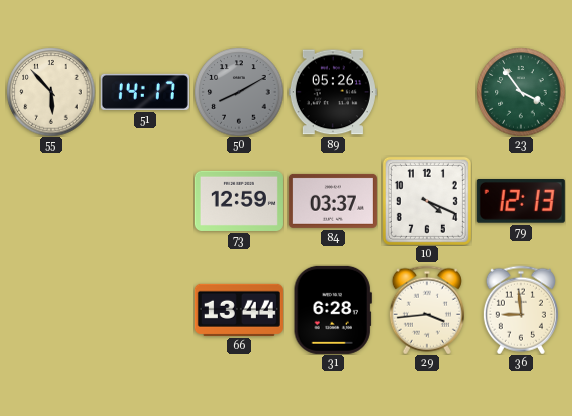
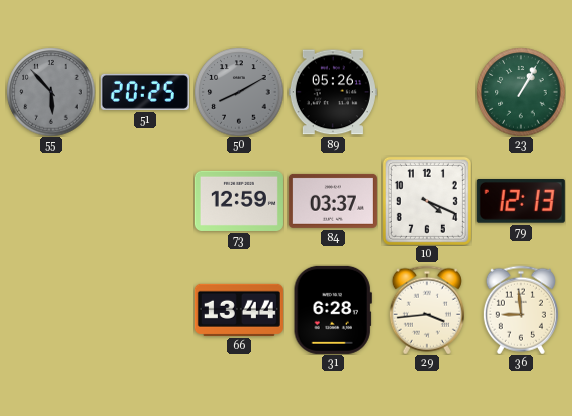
55 dial: cream -> grey
51: 14:17 -> 20:25
23: 3:54 -> 1:05
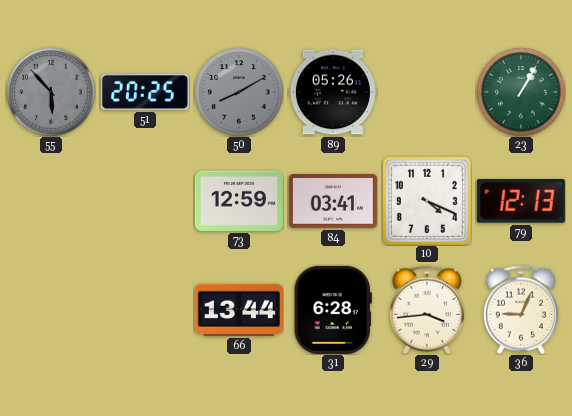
84: 03:37 -> 03:41
36: 8:59 -> 9:04
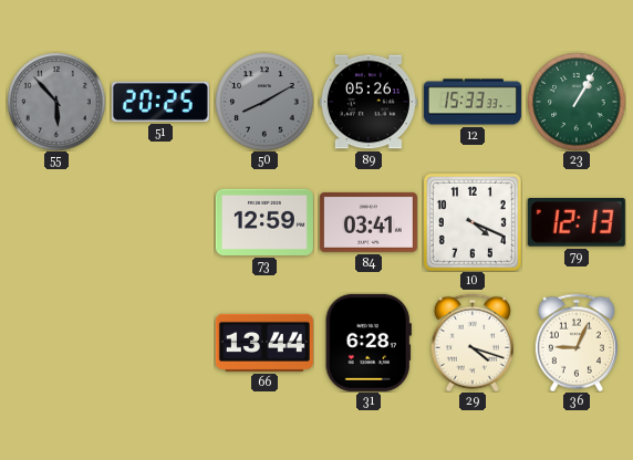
12: none -> 15:33
29: 3:44 -> 4:18
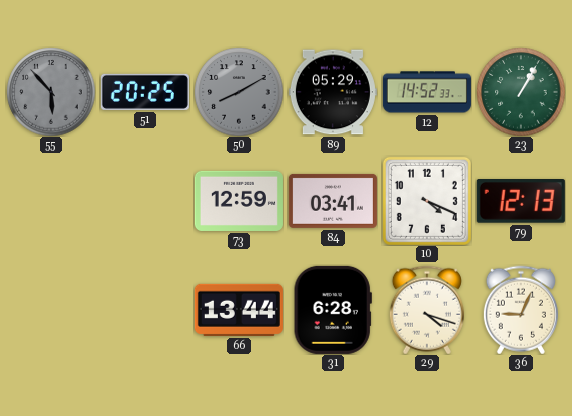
89: 05:26 -> 05:29
12: 15:33 -> 14:52
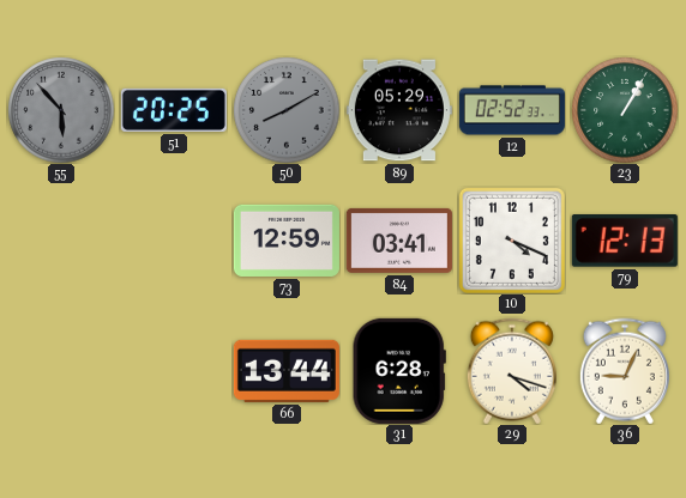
12: 14:52 -> 02:52
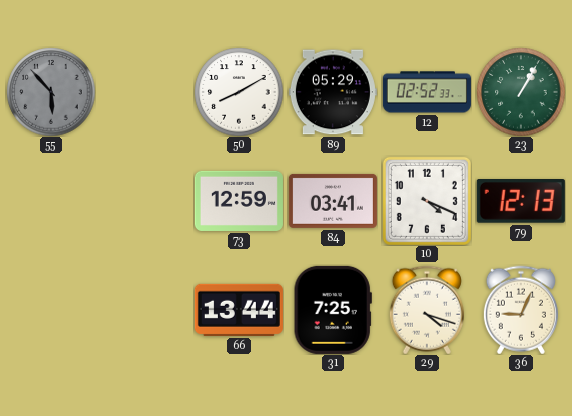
51: 20:25 -> none
50 dial: grey -> white
31: 6:28 -> 7:25
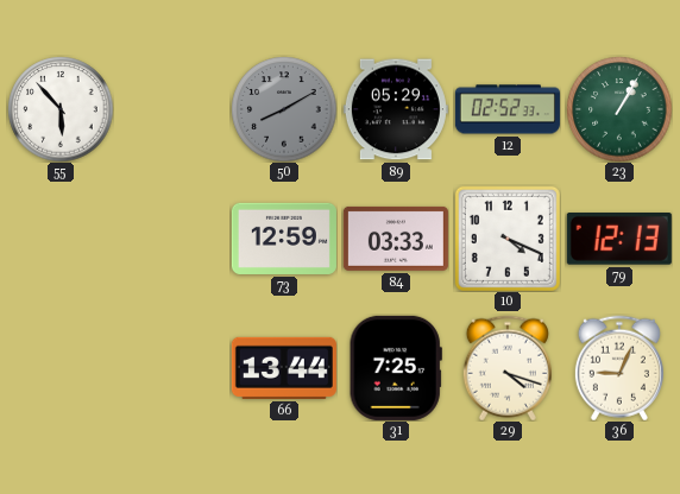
55 dial: grey -> white
50 dial: white -> grey
84: 03:41 -> 03:33
